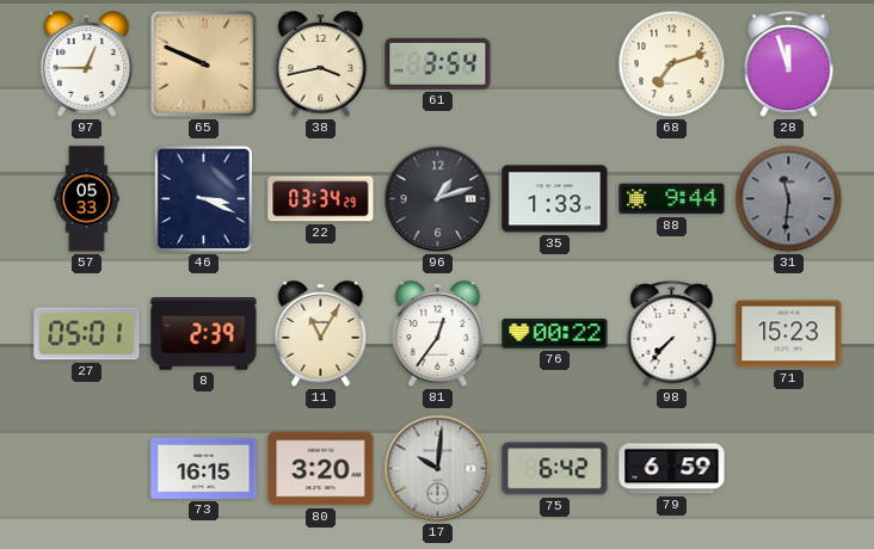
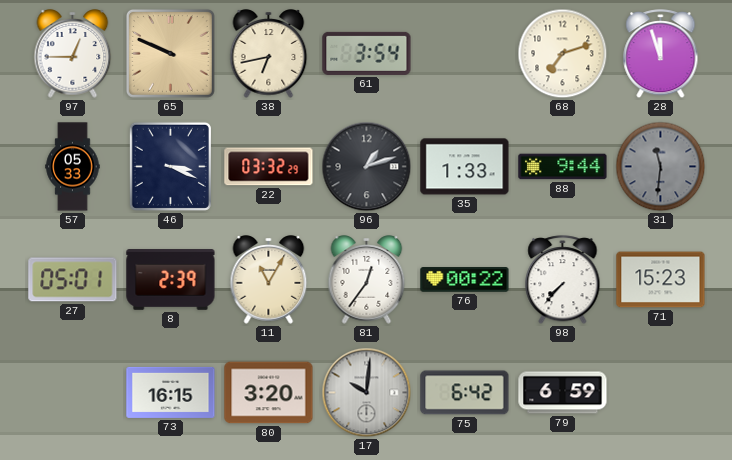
38: 3:43 -> 6:43
22: 03:34 -> 03:32
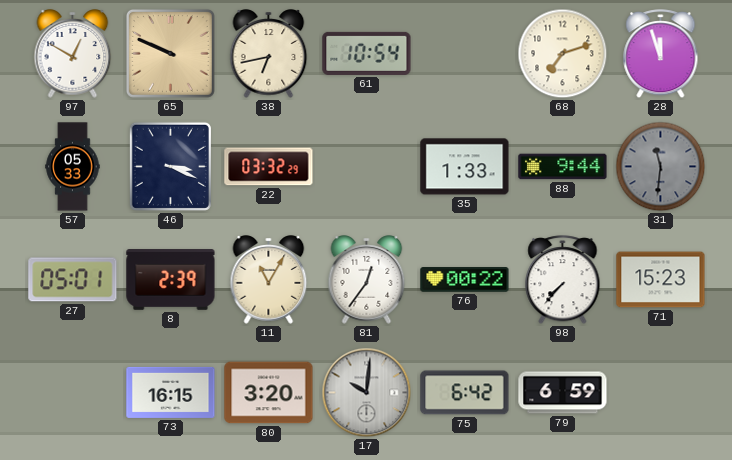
97: 12:45 -> 12:50
61: 3:54 -> 10:54
96: 1:12 -> none
